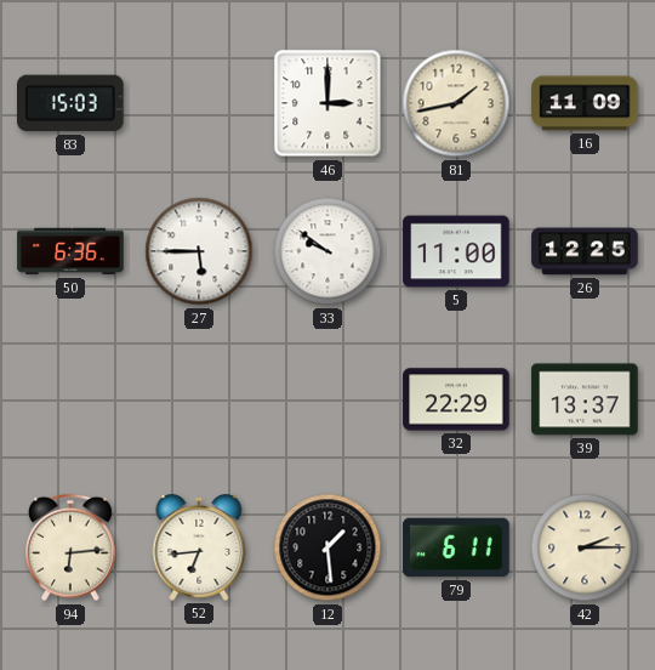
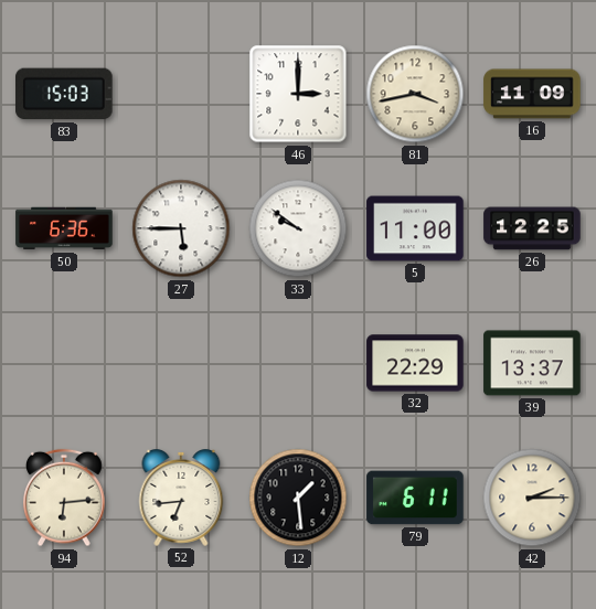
81: 1:43 -> 3:43
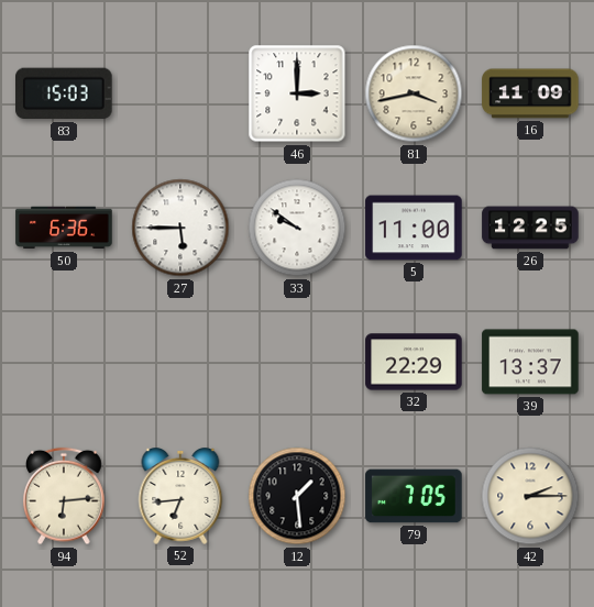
79: 6:11 -> 7:05
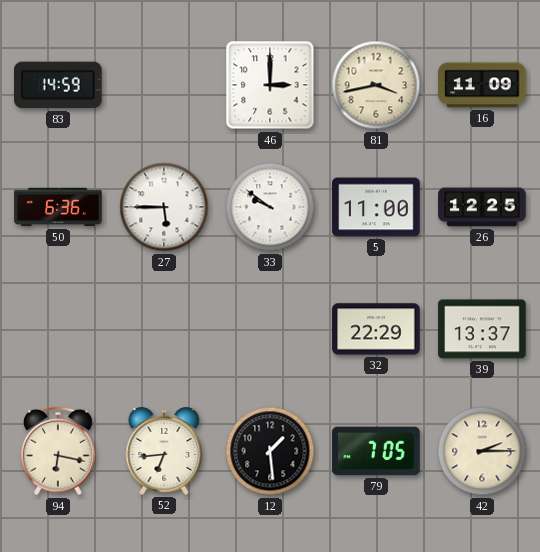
83: 15:03 -> 14:59
94: 6:14 -> 6:17
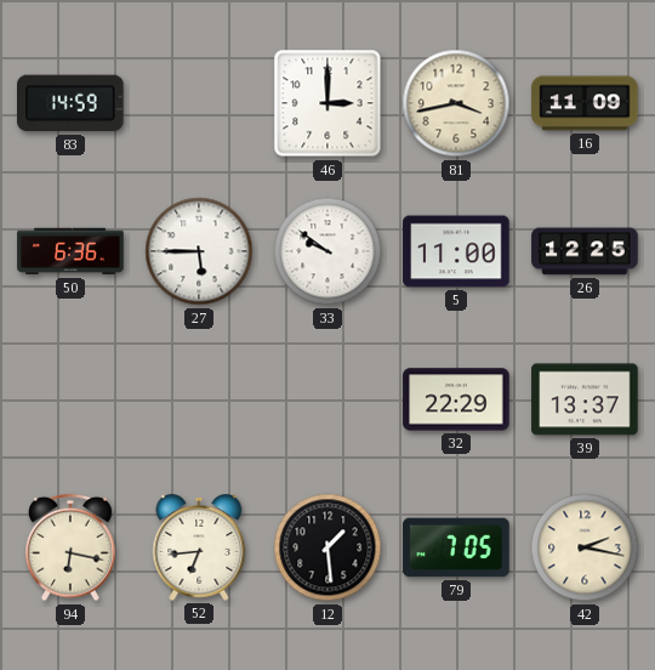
42: 2:15 -> 2:17
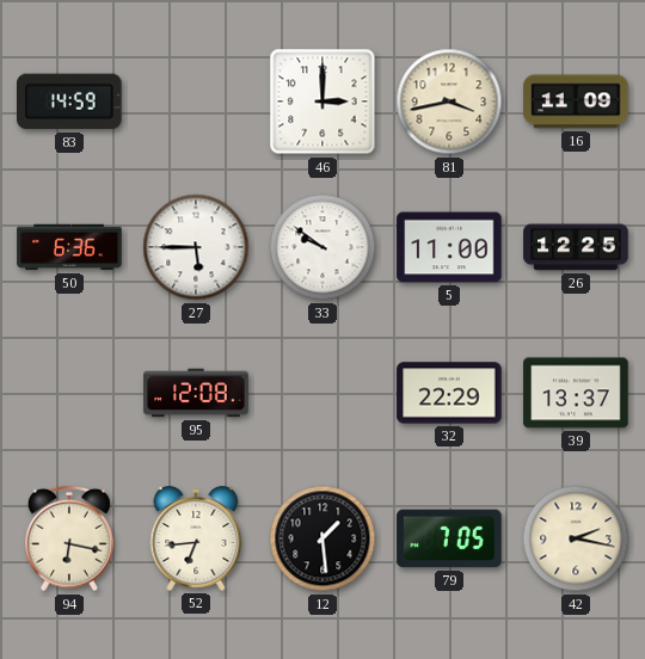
95: none -> 12:08
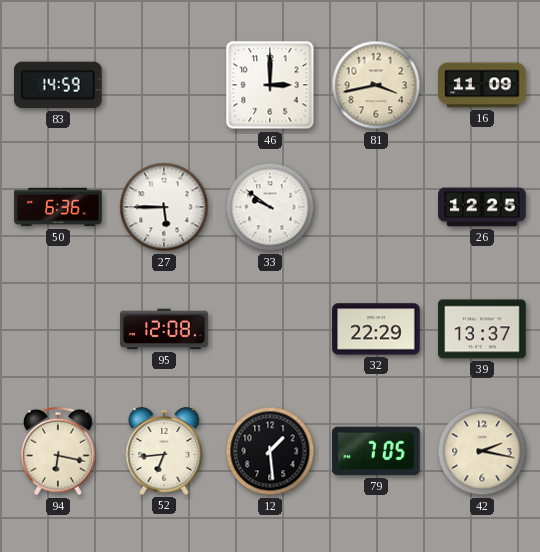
5: 11:00 -> none
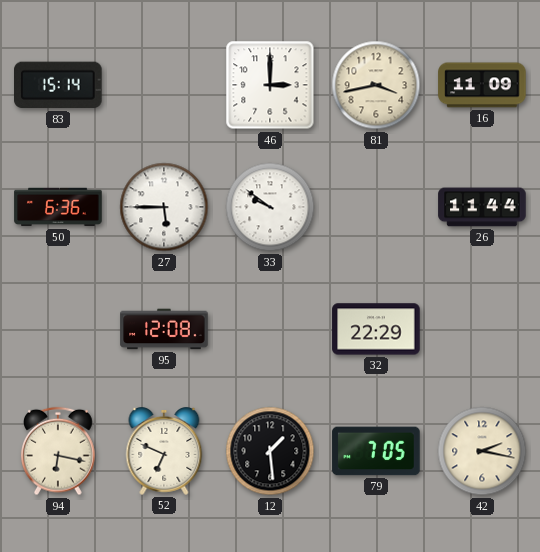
83: 14:59 -> 15:14
26: 12:25 -> 11:44
39: 13:37 -> none
52: 6:44 -> 6:49
